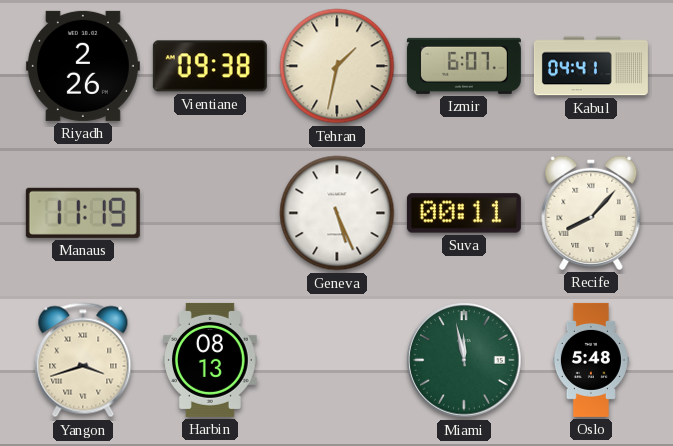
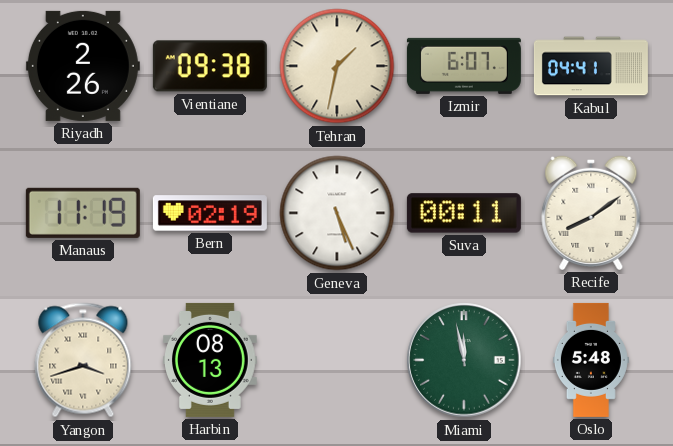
Bern: none -> 02:19
Recife: 8:07 -> 8:09
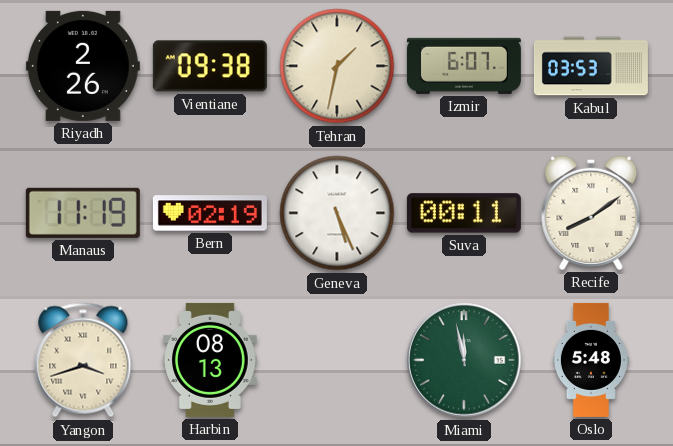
Kabul: 04:41 -> 03:53
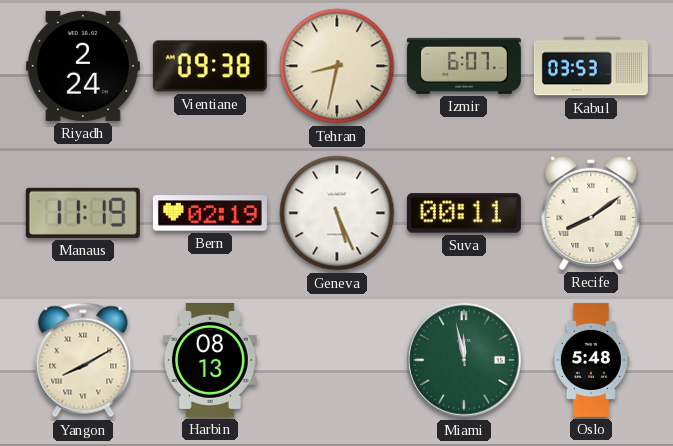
Riyadh: 2:26 -> 2:24
Tehran: 1:32 -> 8:32
Yangon: 3:42 -> 8:10
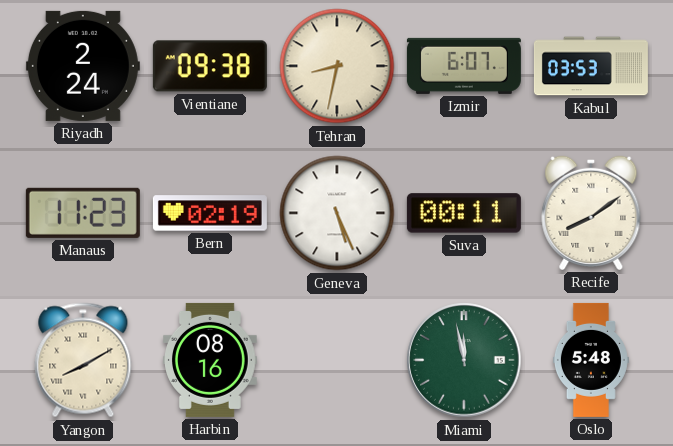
Manaus: 11:19 -> 11:23
Harbin: 08:13 -> 08:16
